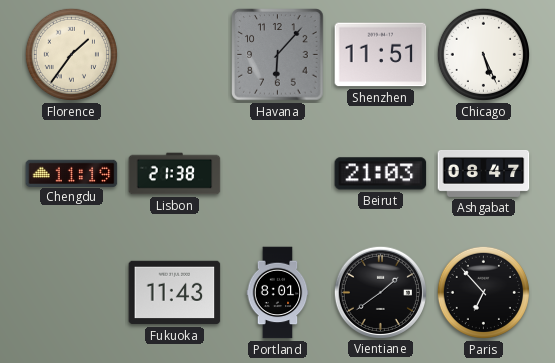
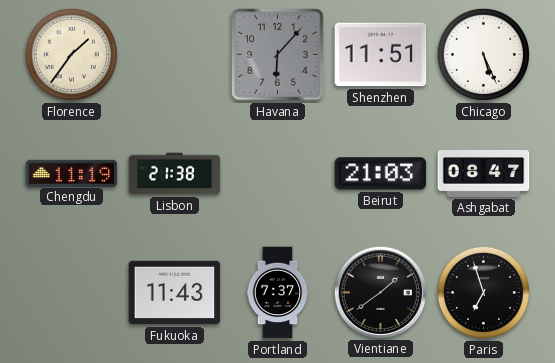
Portland: 8:01 -> 7:37
Paris: 6:53 -> 6:57
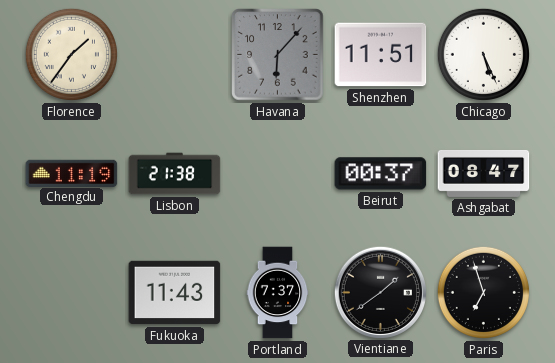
Beirut: 21:03 -> 00:37
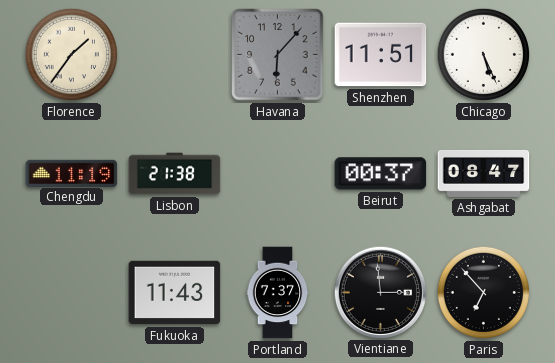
Vientiane: 1:39 -> 2:59
Paris: 6:57 -> 6:53
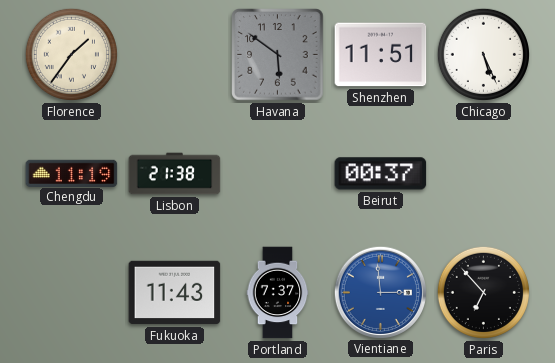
Havana: 6:07 -> 5:51
Ashgabat: 08:47 -> none
Vientiane dial: black -> blue
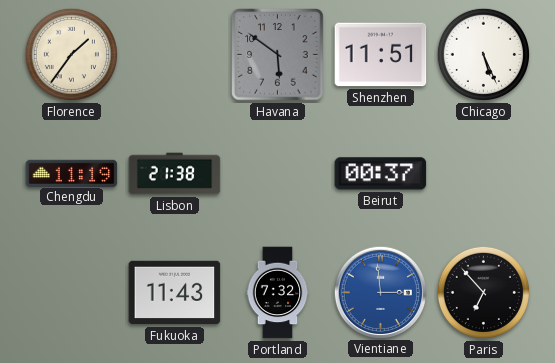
Portland: 7:37 -> 7:32
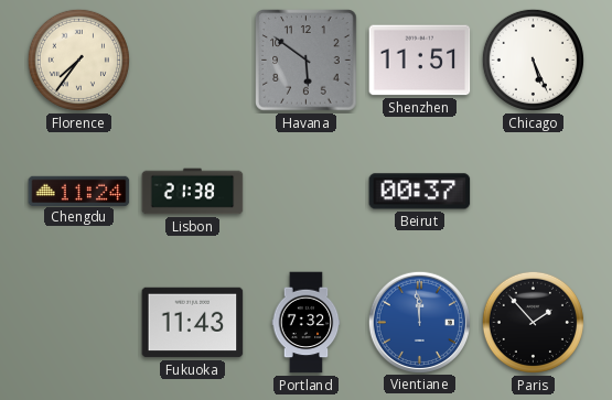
Florence: 1:36 -> 7:36
Chengdu: 11:19 -> 11:24
Vientiane: 2:59 -> 11:59
Paris: 6:53 -> 1:53
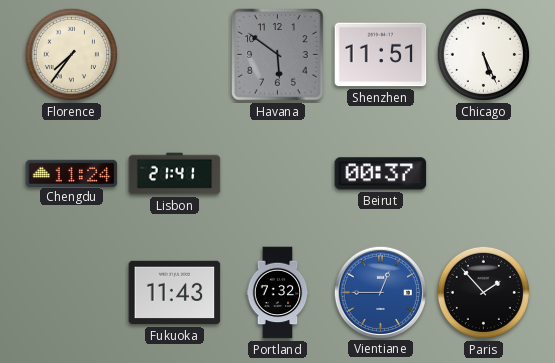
Lisbon: 21:38 -> 21:41
Vientiane: 11:59 -> 12:45
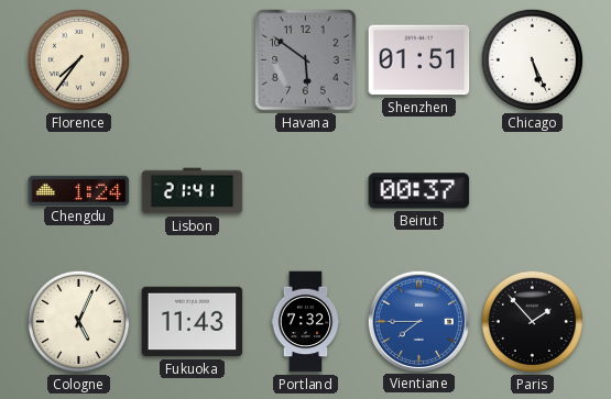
Shenzhen: 11:51 -> 01:51
Chengdu: 11:24 -> 1:24
Cologne: none -> 5:04
Vientiane: 12:45 -> 7:45
